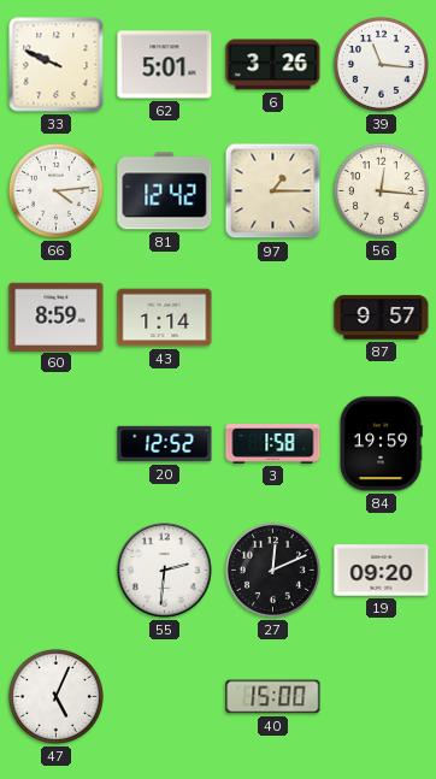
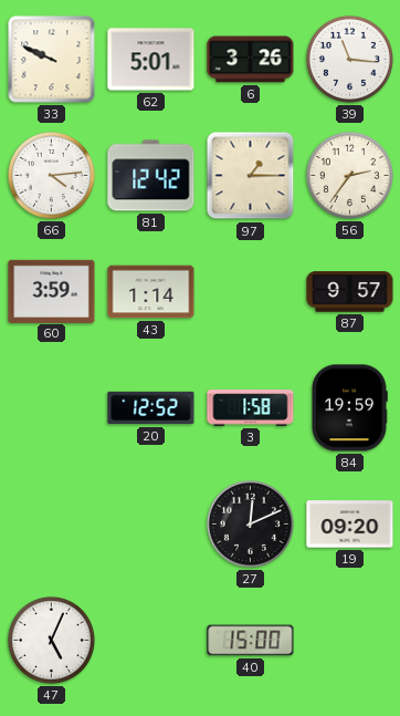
56: 12:16 -> 2:36
60: 8:59 -> 3:59
55: 2:31 -> none
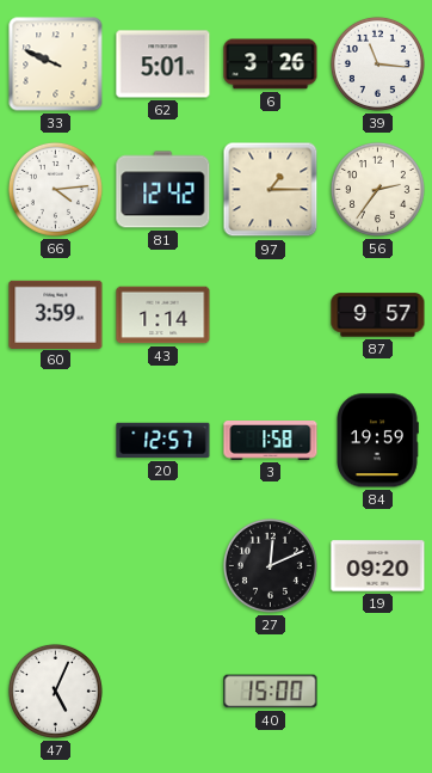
20: 12:52 -> 12:57
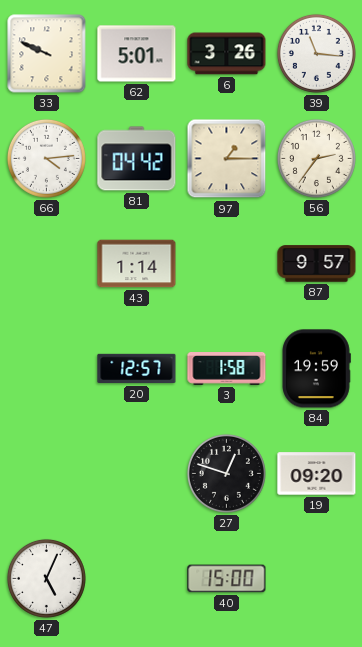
81: 12:42 -> 04:42
60: 3:59 -> none
27: 12:11 -> 12:48
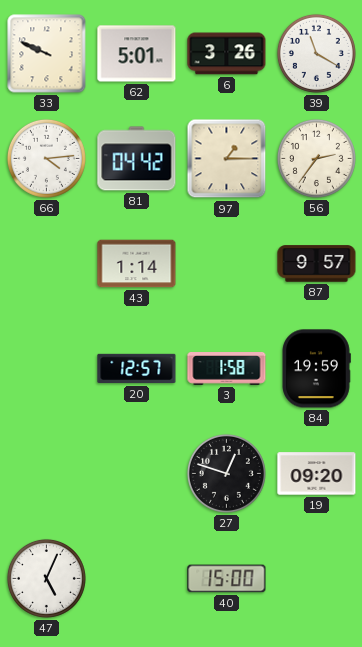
39: 11:16 -> 11:20
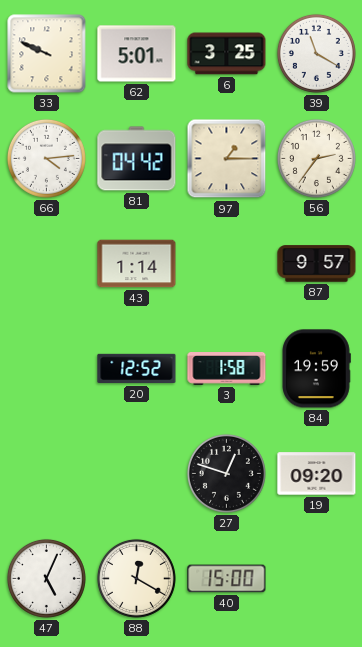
6: 3:26 -> 3:25
20: 12:57 -> 12:52
88: none -> 12:20
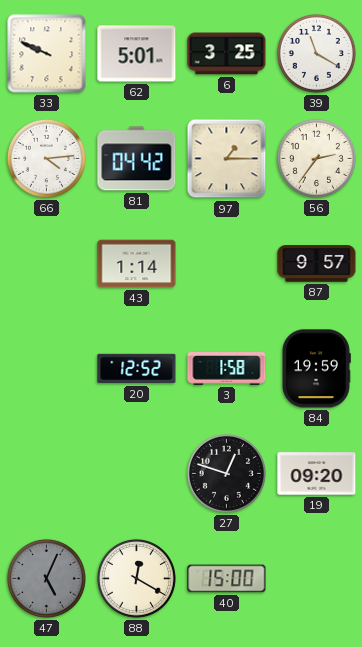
47 dial: white -> grey
